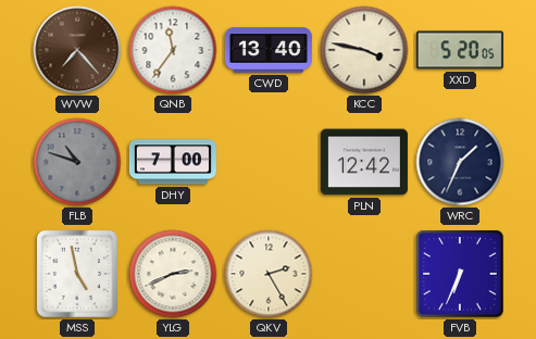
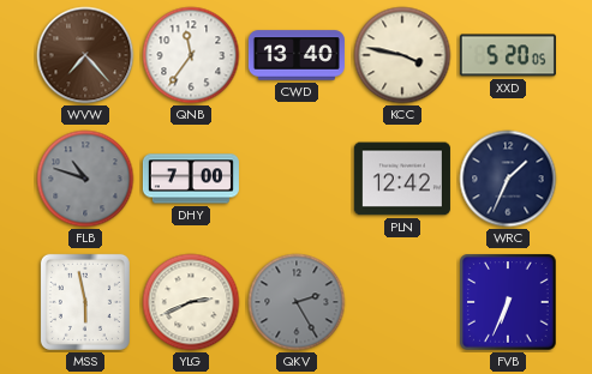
MSS: 4:58 -> 5:58
QKV dial: cream -> grey
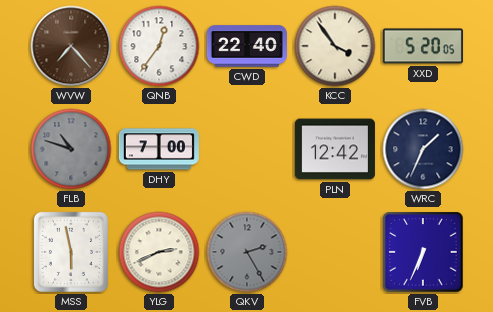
QNB: 11:36 -> 12:36
CWD: 13:40 -> 22:40
KCC: 3:47 -> 3:54
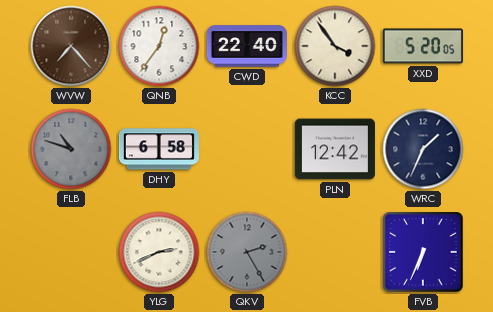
DHY: 7:00 -> 6:58
MSS: 5:58 -> none
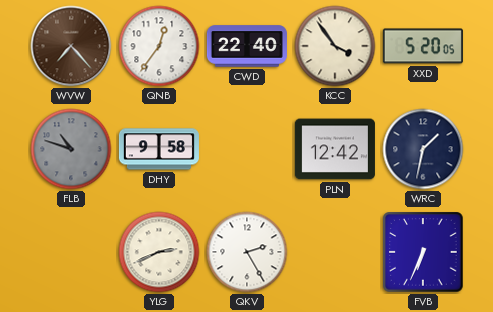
DHY: 6:58 -> 9:58
WRC: 1:34 -> 1:32
QKV dial: grey -> white
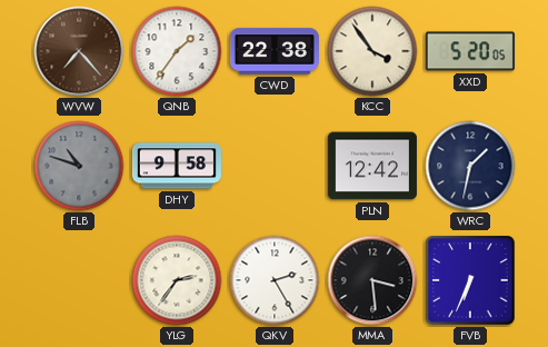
QNB: 12:36 -> 1:36
CWD: 22:40 -> 22:38
YLG: 2:41 -> 2:36
MMA: none -> 3:29
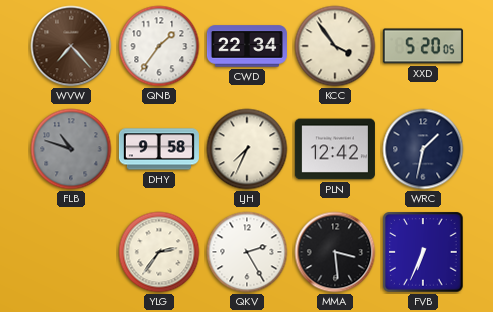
CWD: 22:38 -> 22:34
LJH: none -> 7:34
